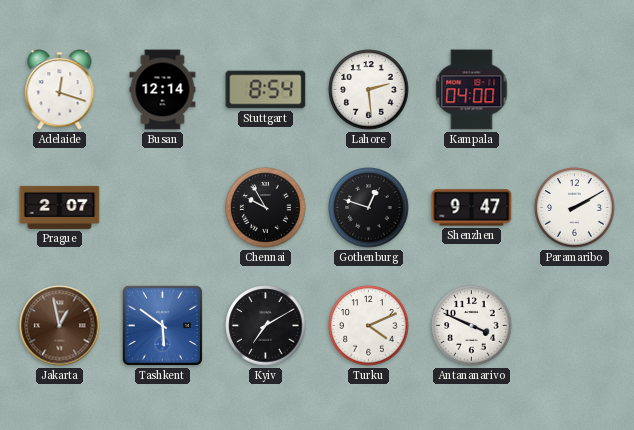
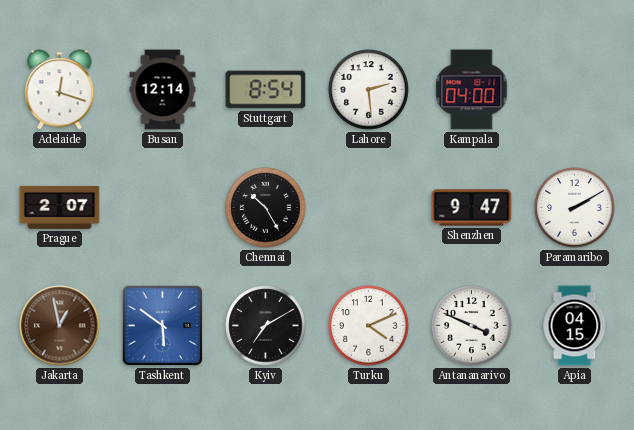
Chennai: 9:55 -> 10:25
Gothenburg: 12:48 -> none
Apia: none -> 04:15
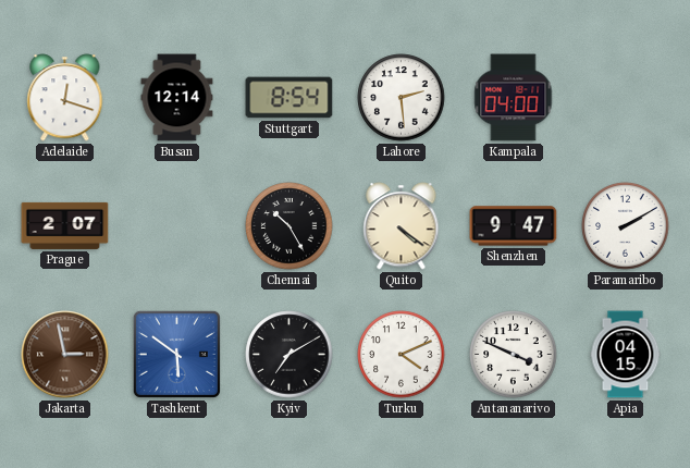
Quito: none -> 4:21
Jakarta: 12:58 -> 2:58
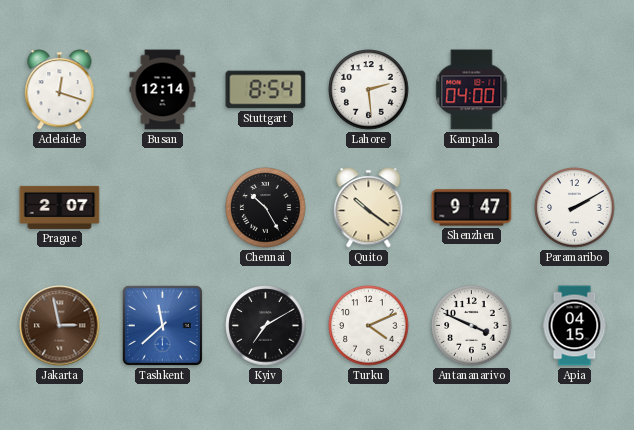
Quito: 4:21 -> 10:21
Tashkent: 5:51 -> 11:38
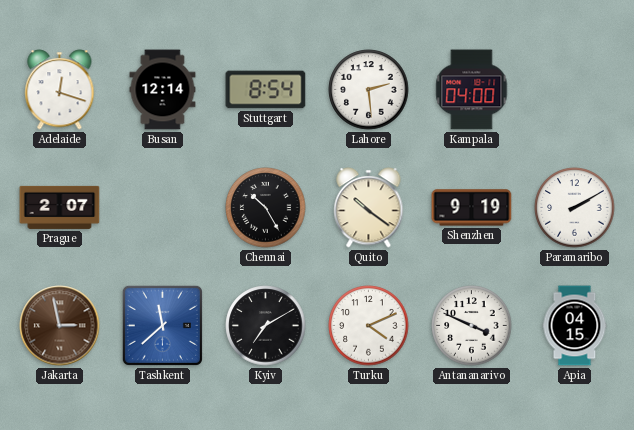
Shenzhen: 9:47 -> 9:19
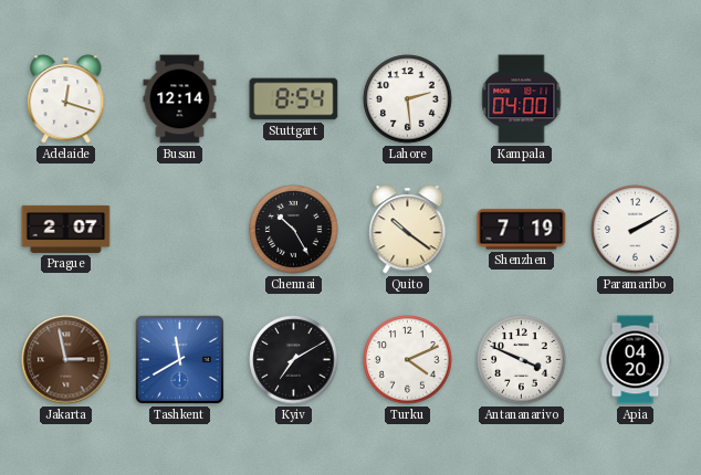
Shenzhen: 9:19 -> 7:19
Tashkent: 11:38 -> 11:40
Apia: 04:15 -> 04:20
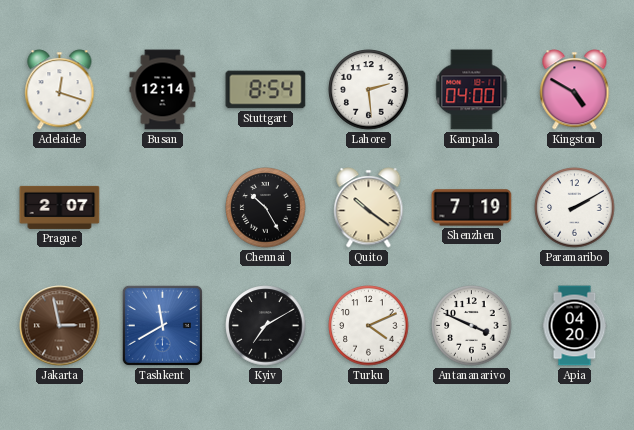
Kingston: none -> 4:50
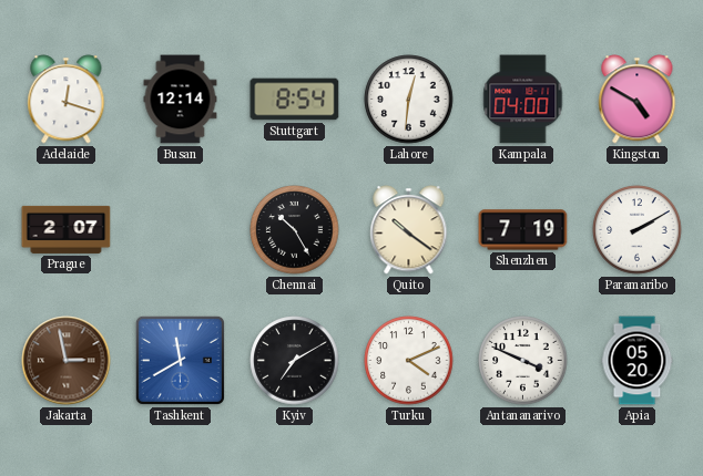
Lahore: 2:29 -> 12:31
Apia: 04:20 -> 05:20
